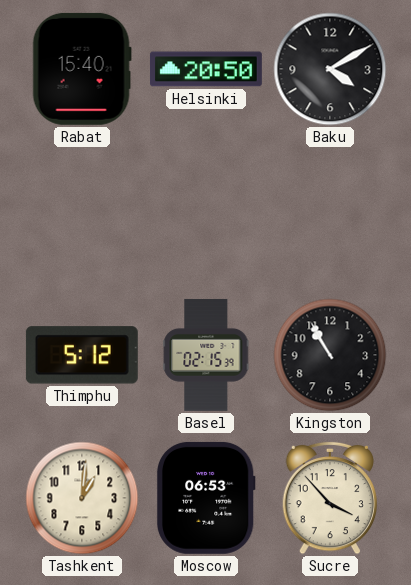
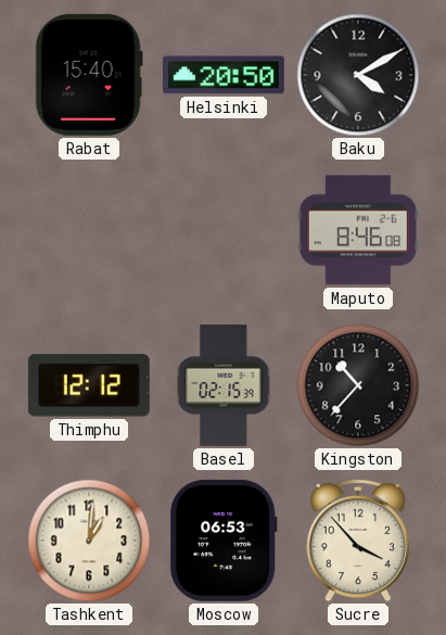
Maputo: none -> 8:46
Thimphu: 5:12 -> 12:12
Kingston: 10:55 -> 10:37
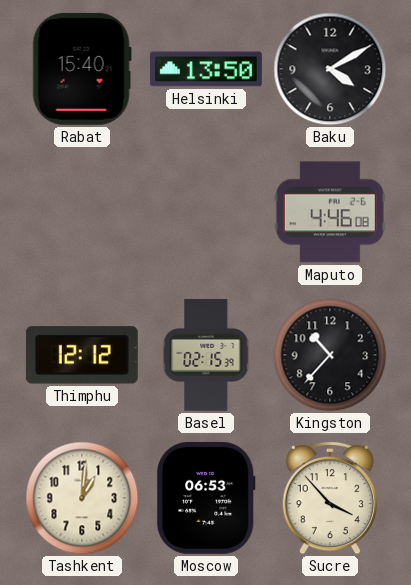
Helsinki: 20:50 -> 13:50
Maputo: 8:46 -> 4:46
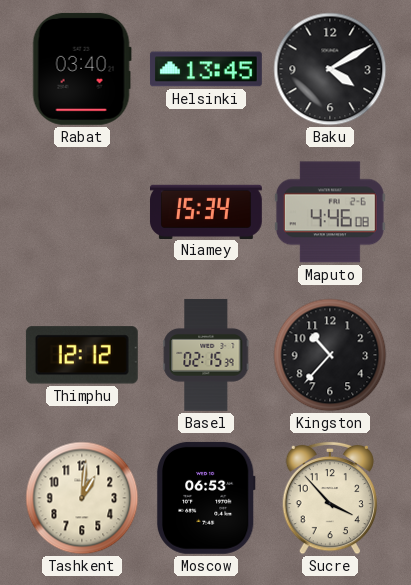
Rabat: 15:40 -> 03:40
Helsinki: 13:50 -> 13:45
Niamey: none -> 15:34
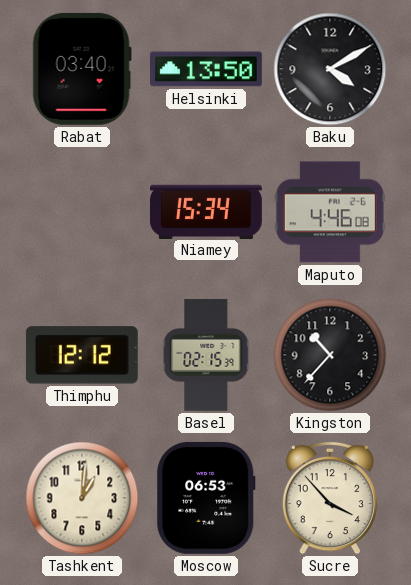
Helsinki: 13:45 -> 13:50
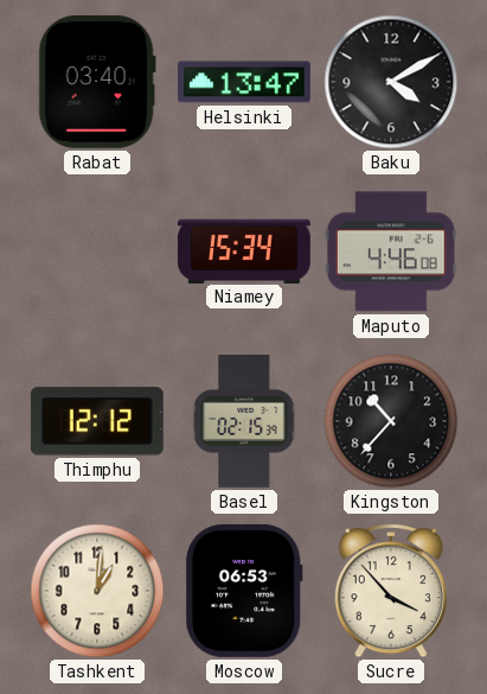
Helsinki: 13:50 -> 13:47
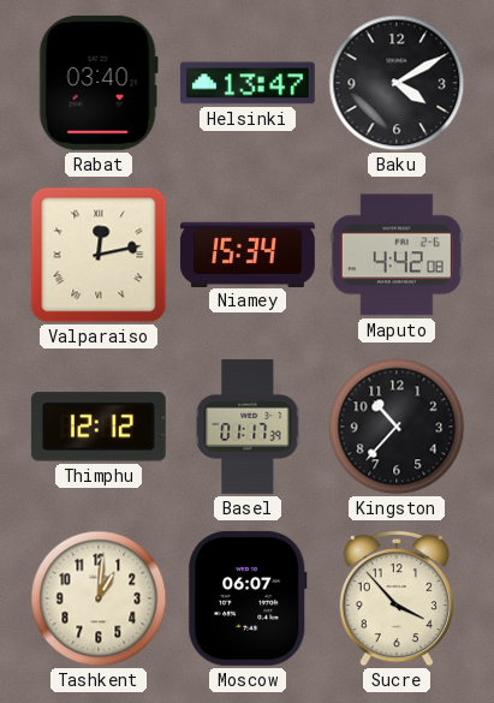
Valparaiso: none -> 12:13
Maputo: 4:46 -> 4:42
Basel: 02:15 -> 01:17
Moscow: 06:53 -> 06:07
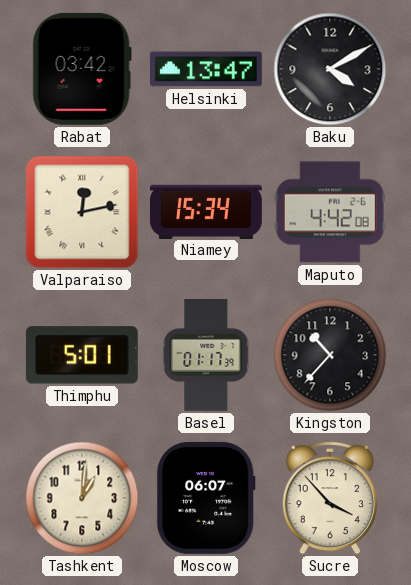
Rabat: 03:40 -> 03:42
Thimphu: 12:12 -> 5:01
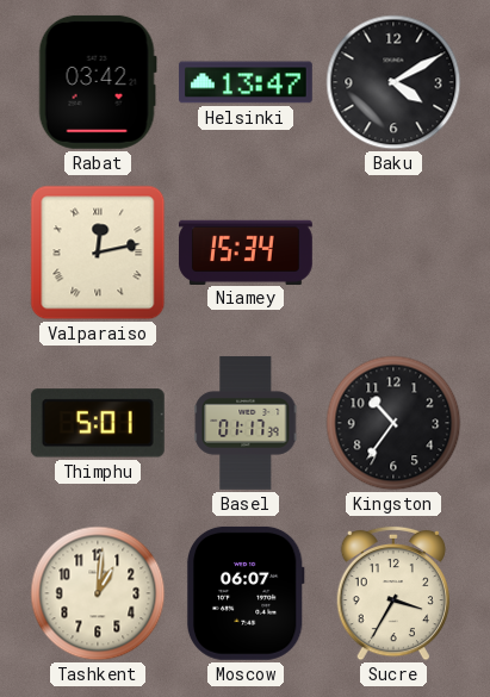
Maputo: 4:42 -> none
Kingston: 10:37 -> 10:36
Sucre: 3:53 -> 3:35
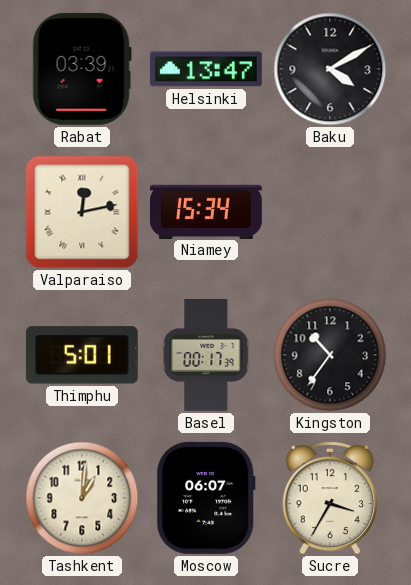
Rabat: 03:42 -> 03:39
Basel: 01:17 -> 00:17
